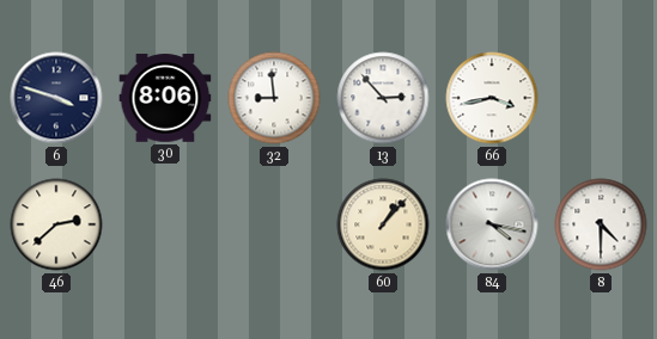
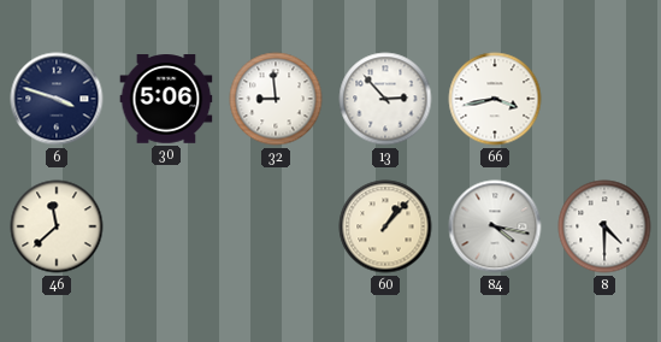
30: 8:06 -> 5:06
46: 2:38 -> 11:38
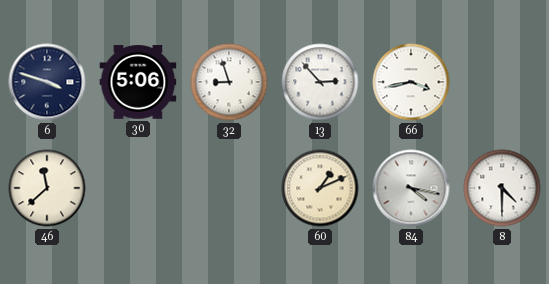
32: 8:59 -> 8:57
60: 1:07 -> 1:11
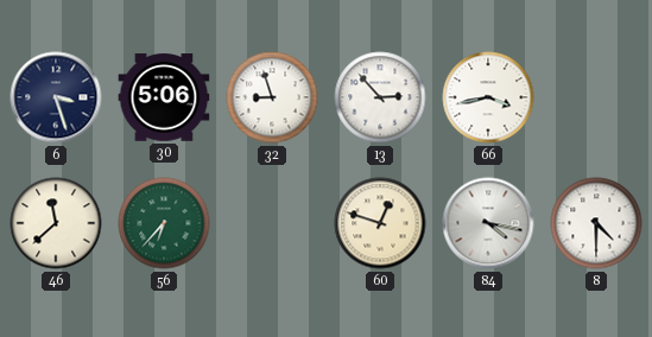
6: 3:48 -> 3:27
56: none -> 6:37
60: 1:11 -> 12:48
